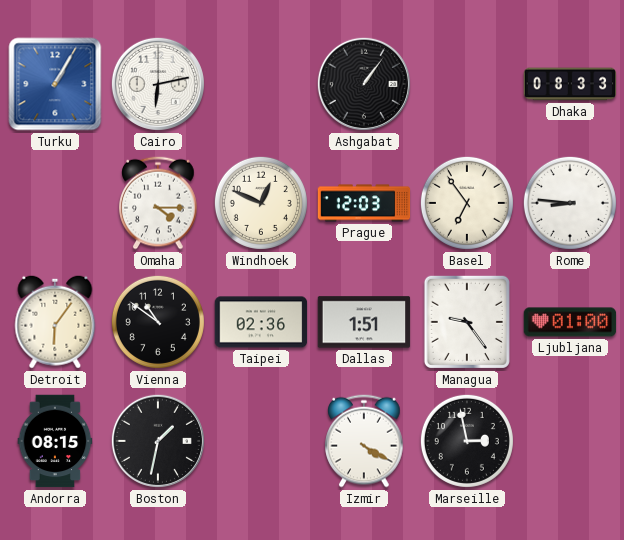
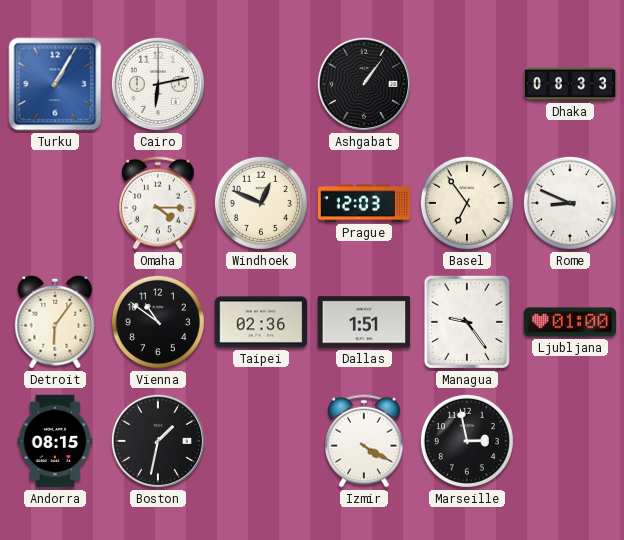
Rome: 8:46 -> 8:49
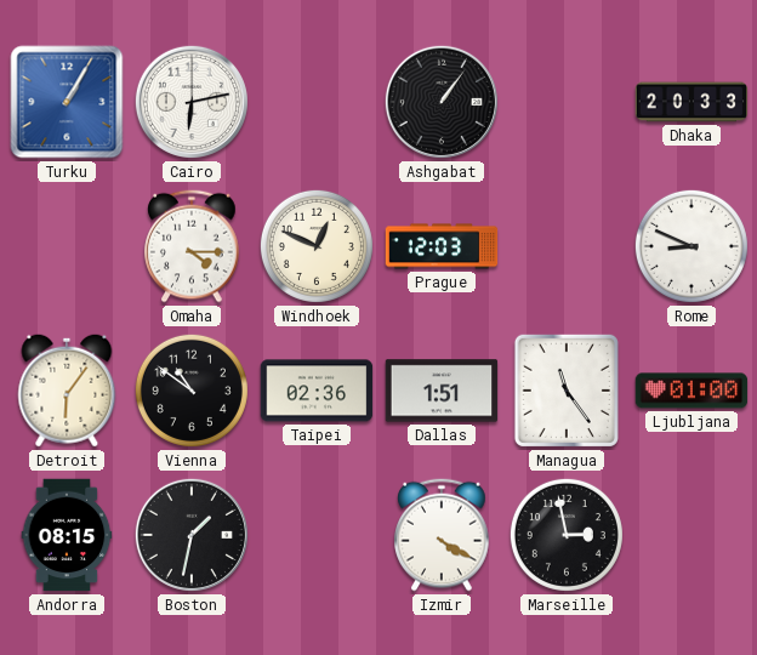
Dhaka: 08:33 -> 20:33
Basel: 6:54 -> none
Managua: 9:24 -> 11:24
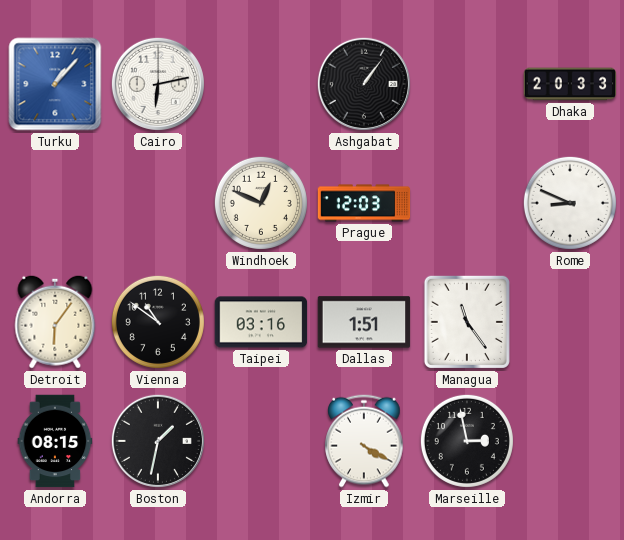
Turku: 1:05 -> 1:07
Omaha: 4:15 -> none
Taipei: 02:36 -> 03:16
Ljubljana: 01:00 -> none
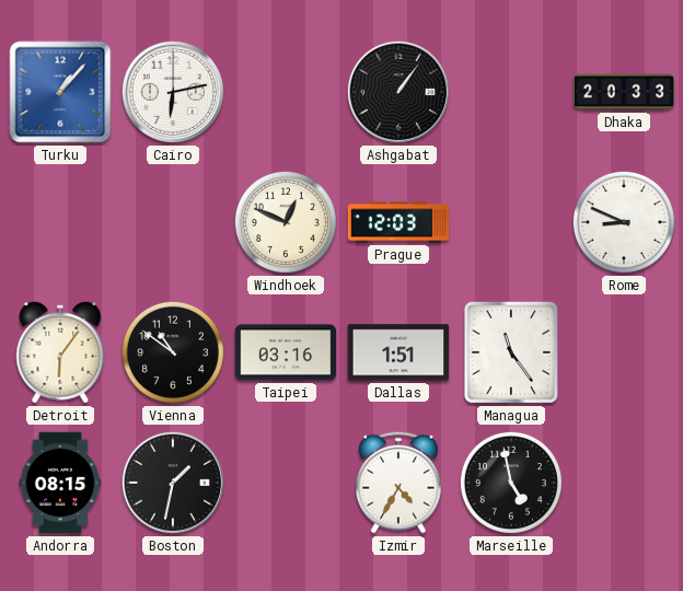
Izmir: 4:20 -> 4:35
Marseille: 2:58 -> 4:58
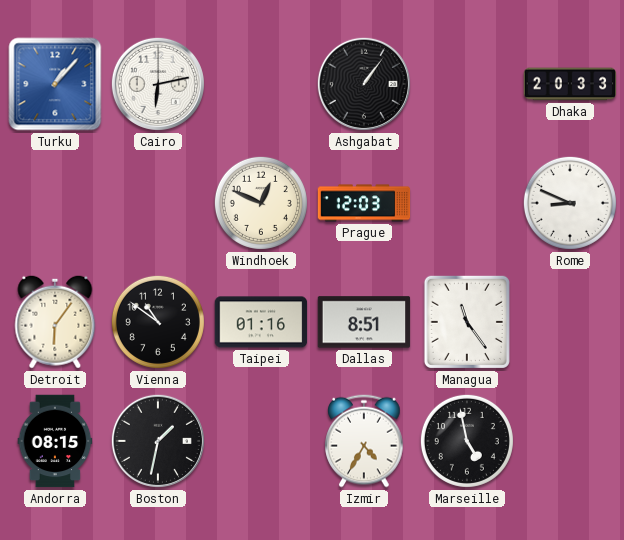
Taipei: 03:16 -> 01:16
Dallas: 1:51 -> 8:51
